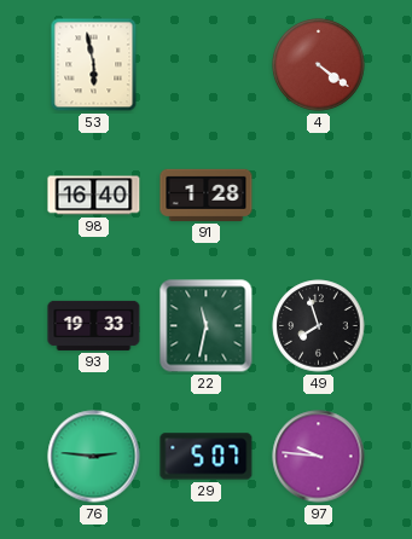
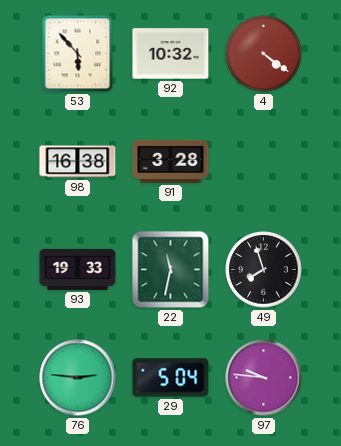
53: 5:58 -> 5:53
92: none -> 10:32
98: 16:40 -> 16:38
91: 1:28 -> 3:28
29: 5:07 -> 5:04
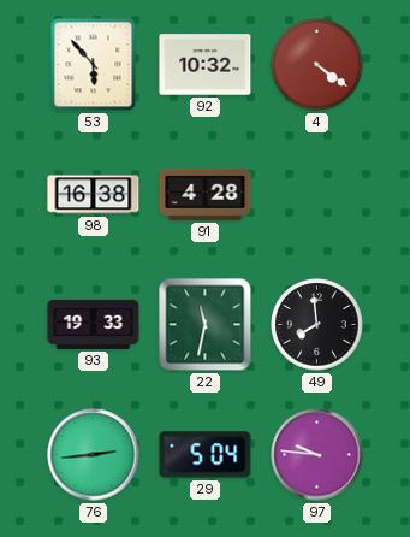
91: 3:28 -> 4:28
49: 7:57 -> 7:59
76: 2:46 -> 2:44
